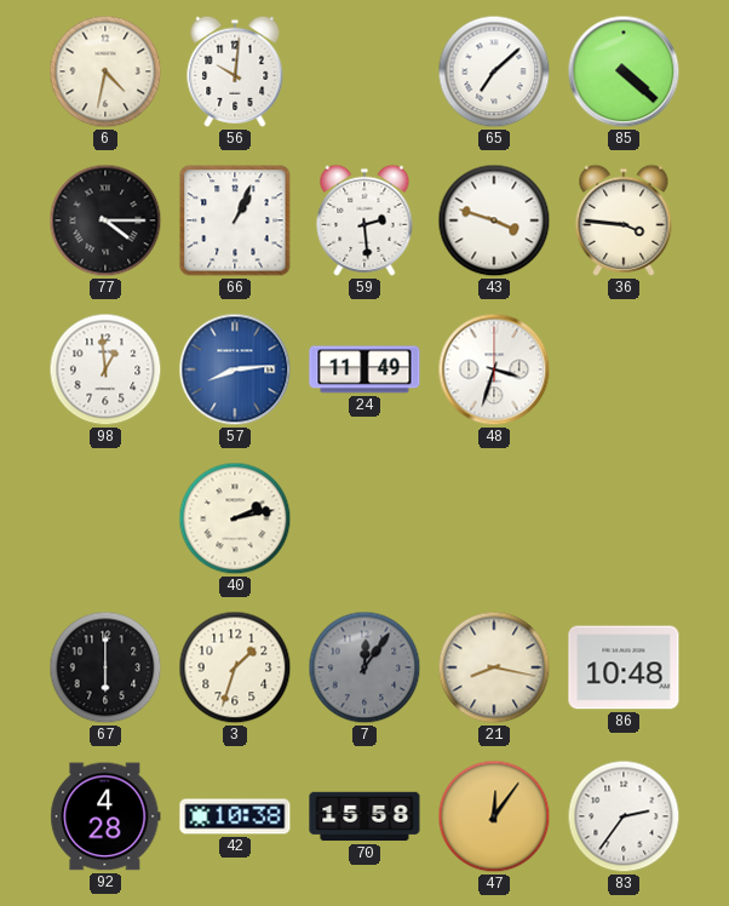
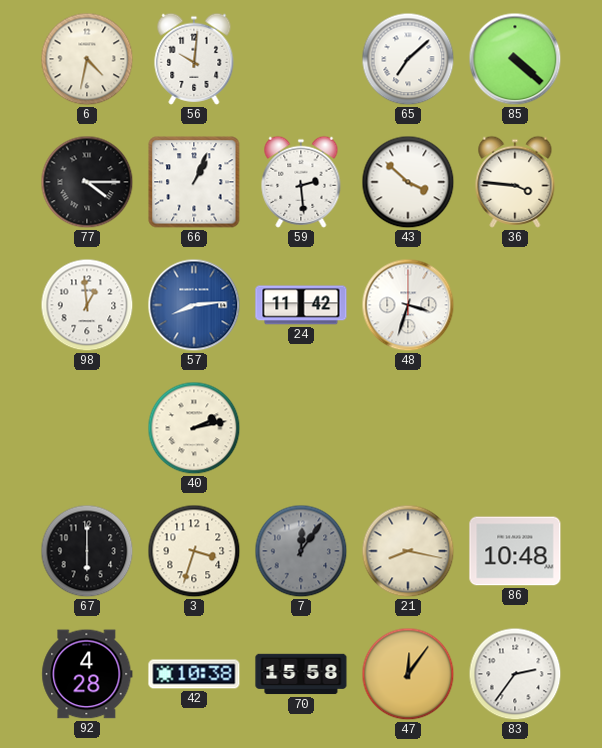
43: 3:48 -> 3:52
24: 11:49 -> 11:42
3: 1:33 -> 3:33
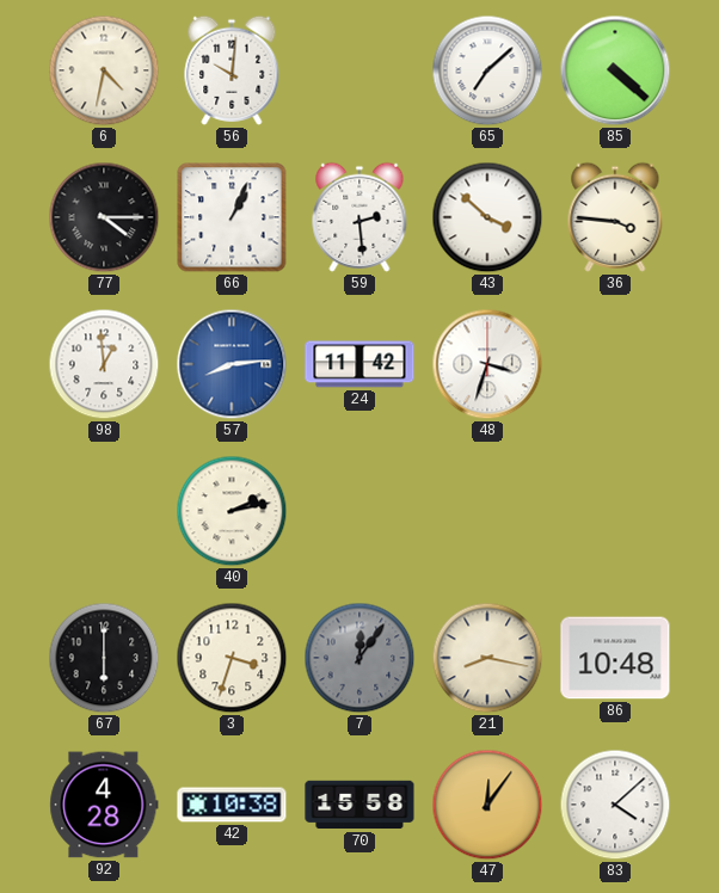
83: 2:36 -> 4:08
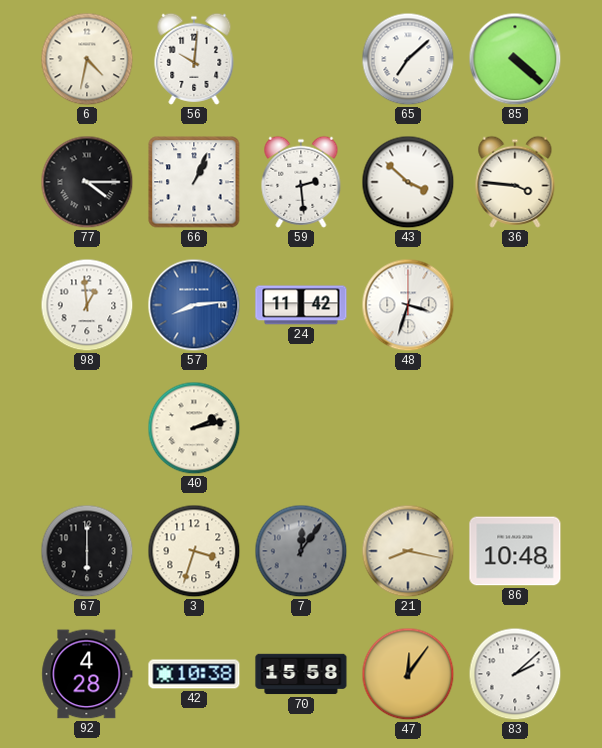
83: 4:08 -> 2:08
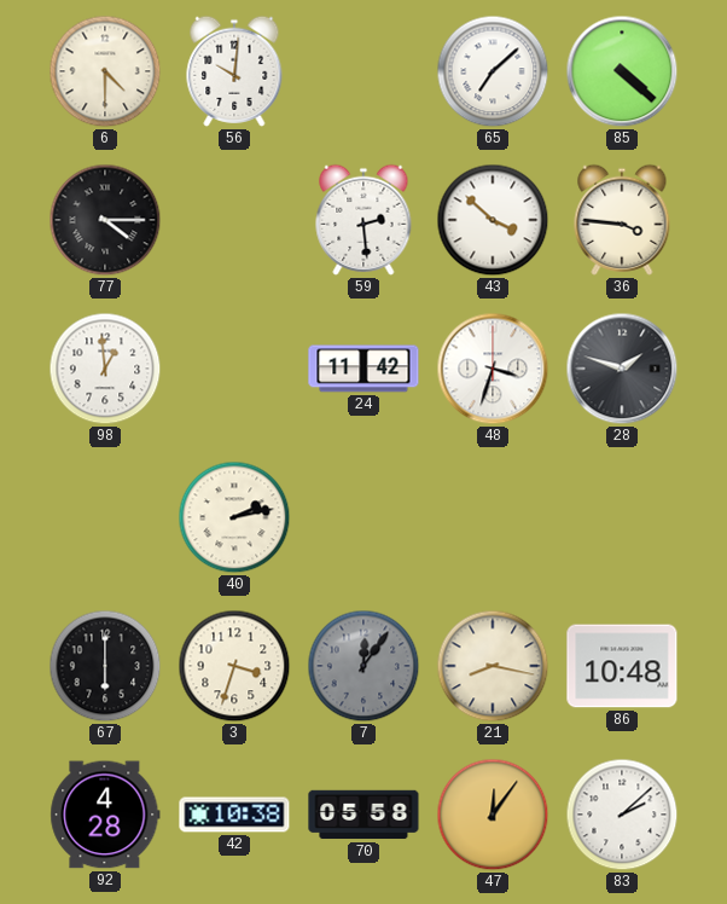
6: 4:32 -> 4:30
66: 1:04 -> none
57: 8:14 -> none
28: none -> 1:48
70: 15:58 -> 05:58
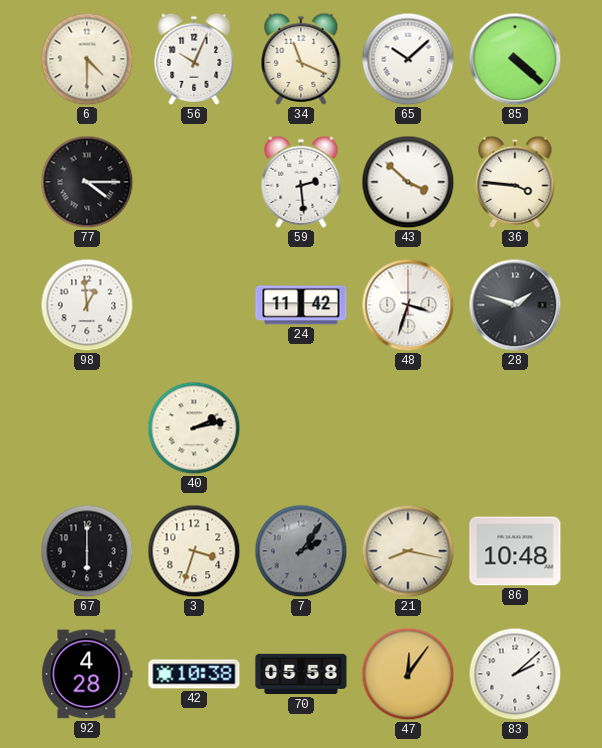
56: 10:01 -> 10:04
34: none -> 11:19
65: 7:08 -> 10:08
7: 12:06 -> 2:06
